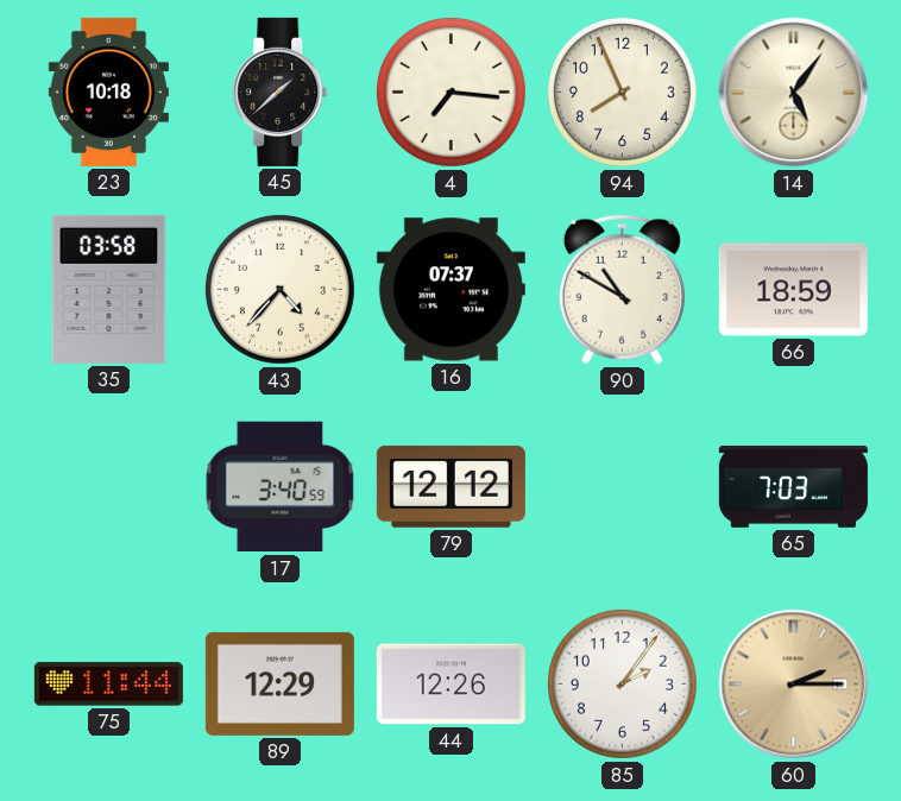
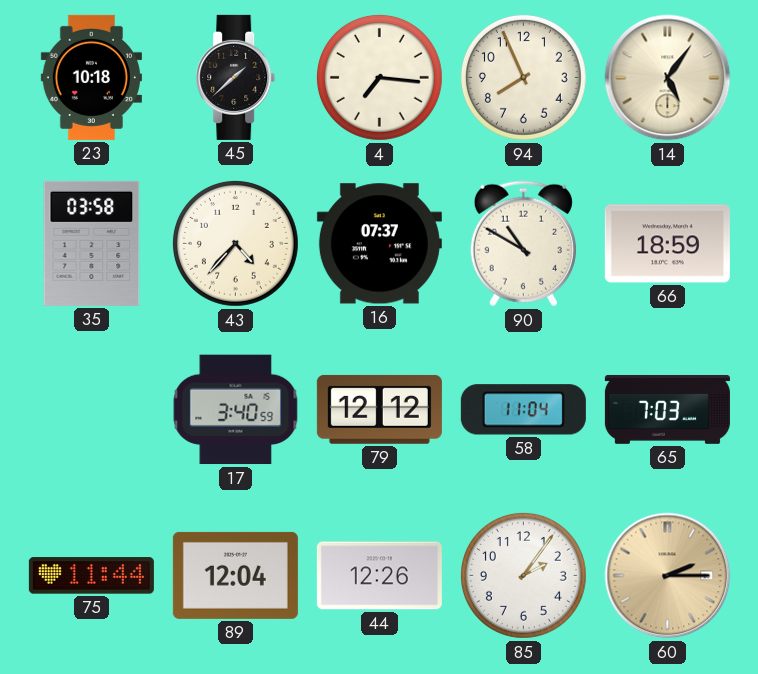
58: none -> 11:04
89: 12:29 -> 12:04
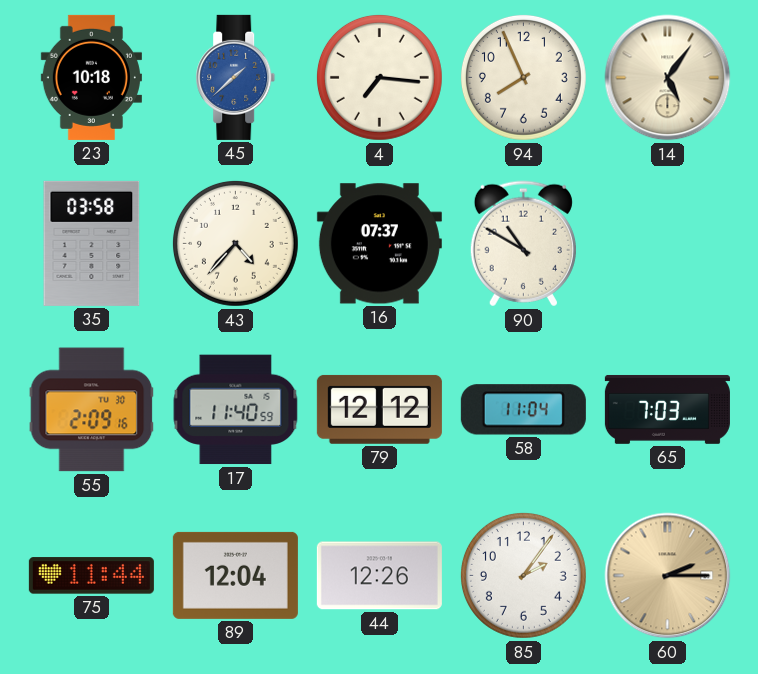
45 dial: black -> blue
66: 18:59 -> none
55: none -> 2:09
17: 3:40 -> 11:40
